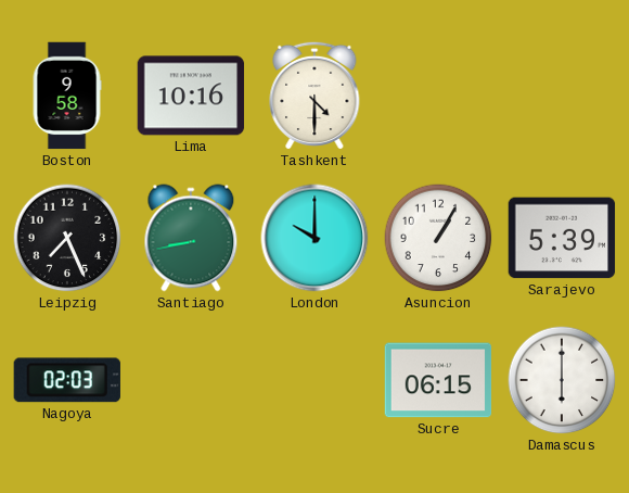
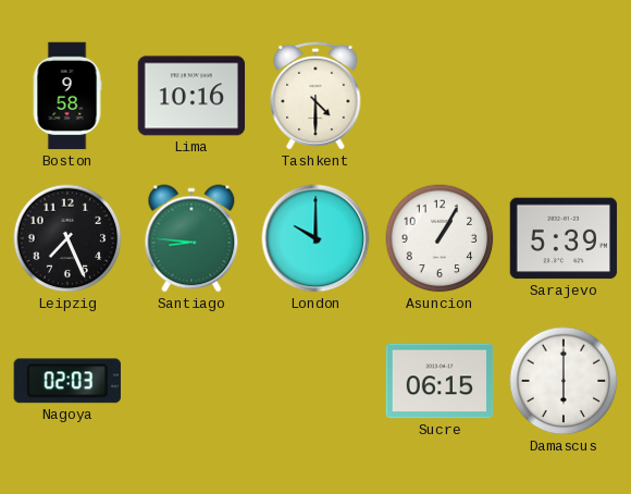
Santiago: 8:43 -> 8:46
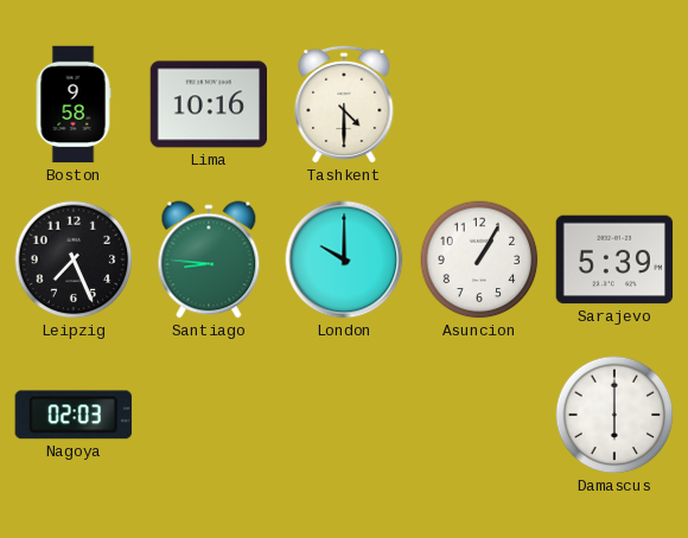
Sucre: 06:15 -> none
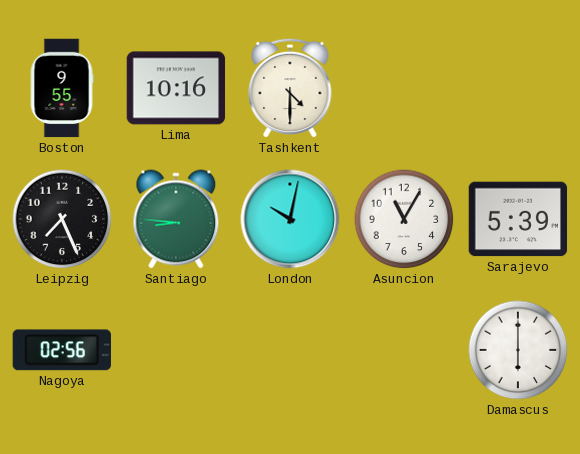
Boston: 9:58 -> 9:55
London: 10:00 -> 10:02
Asuncion: 1:05 -> 11:05
Nagoya: 02:03 -> 02:56
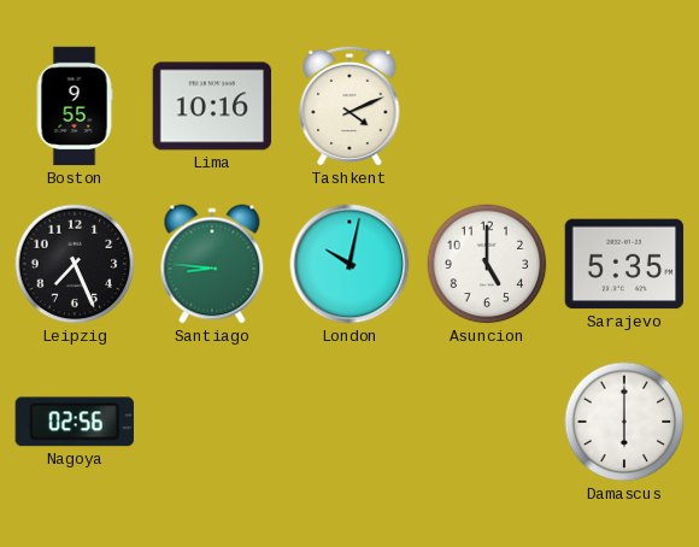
Tashkent: 4:30 -> 4:11
Asuncion: 11:05 -> 5:00
Sarajevo: 5:39 -> 5:35
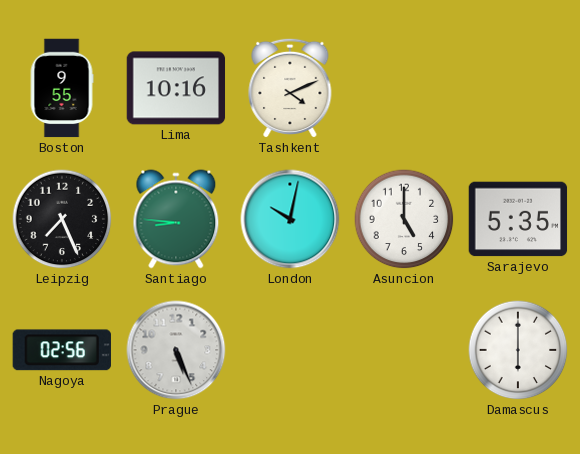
Prague: none -> 5:26
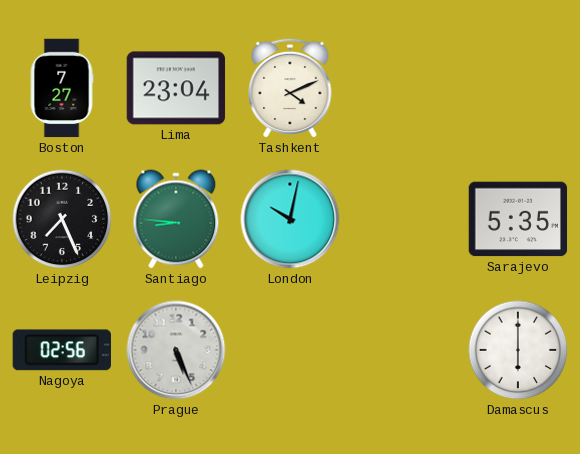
Boston: 9:55 -> 7:27
Lima: 10:16 -> 23:04
Asuncion: 5:00 -> none
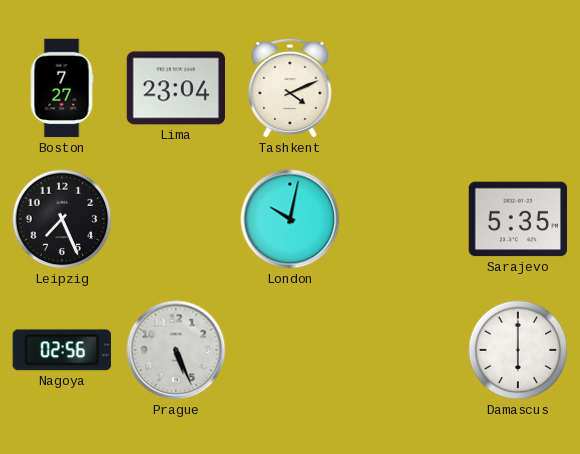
Santiago: 8:46 -> none
